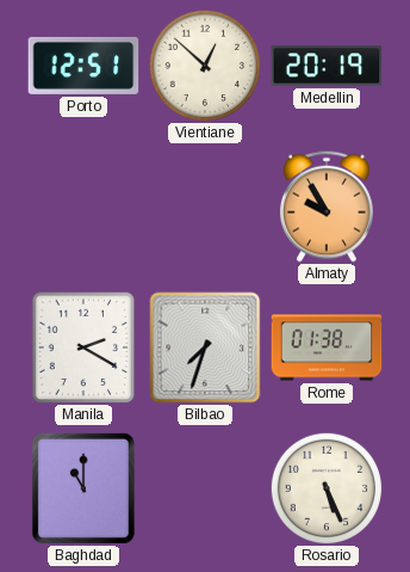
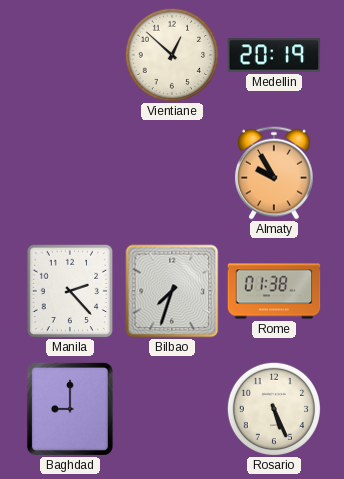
Porto: 12:51 -> none
Manila: 2:20 -> 2:23
Baghdad: 11:00 -> 9:00
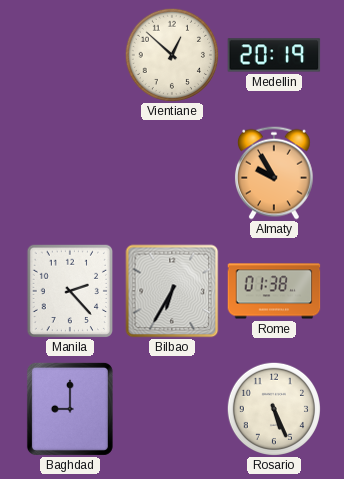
Bilbao: 7:33 -> 6:35
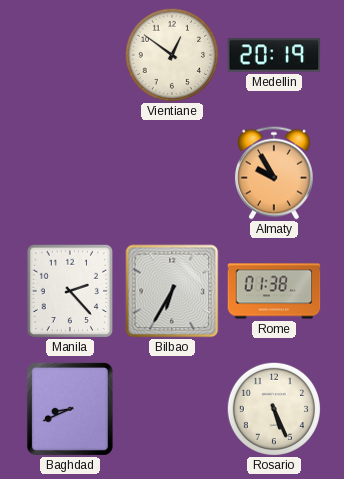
Vientiane: 12:52 -> 12:51
Baghdad: 9:00 -> 8:41
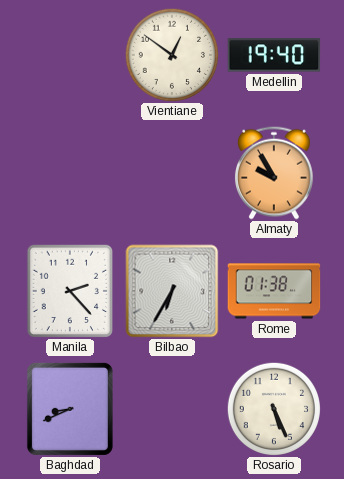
Medellin: 20:19 -> 19:40
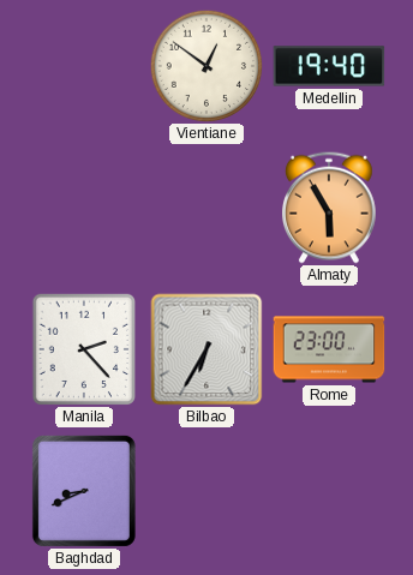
Almaty: 9:55 -> 5:55
Rome: 01:38 -> 23:00
Rosario: 5:26 -> none
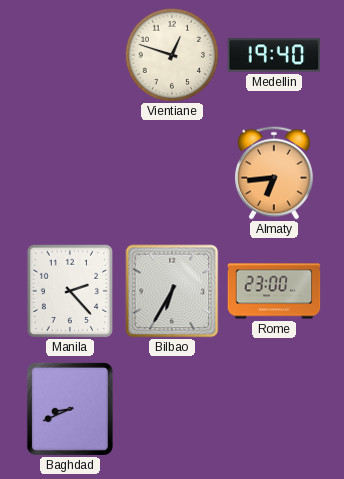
Vientiane: 12:51 -> 12:48
Almaty: 5:55 -> 6:44
